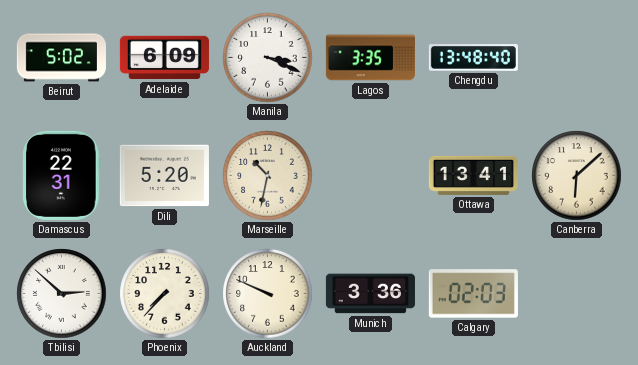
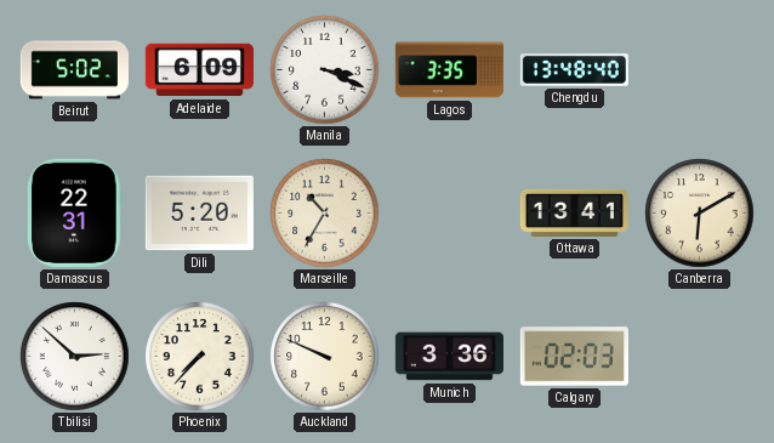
Marseille: 10:32 -> 10:35
Canberra: 6:08 -> 6:10
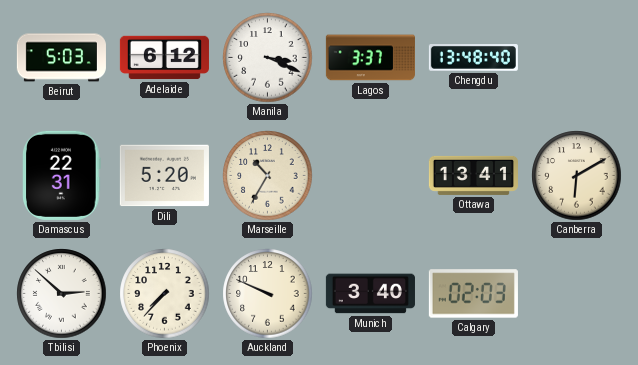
Beirut: 5:02 -> 5:03
Adelaide: 6:09 -> 6:12
Lagos: 3:35 -> 3:37
Munich: 3:36 -> 3:40
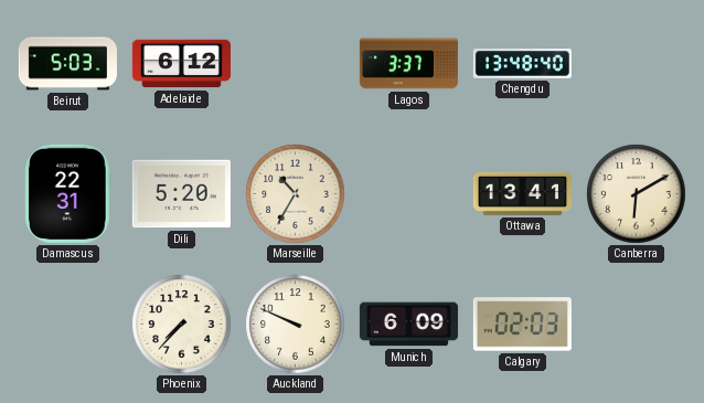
Manila: 3:19 -> none
Tbilisi: 2:52 -> none
Munich: 3:40 -> 6:09
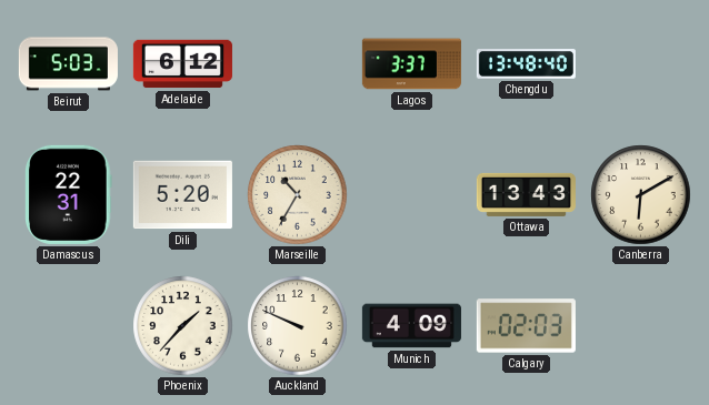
Ottawa: 13:41 -> 13:43
Phoenix: 7:37 -> 1:37
Munich: 6:09 -> 4:09
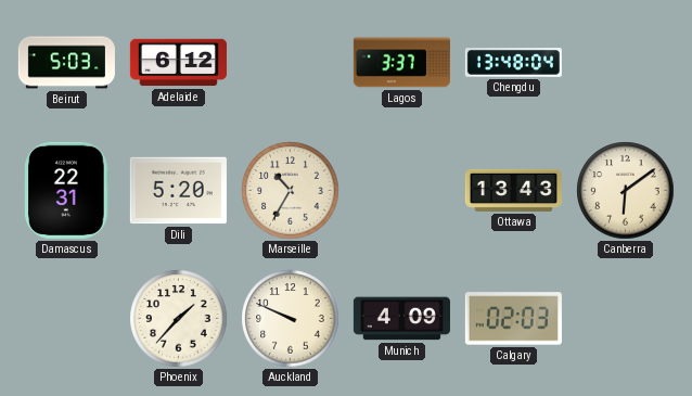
Chengdu: 13:48:40 -> 13:48:04
Canberra: 6:10 -> 6:09
